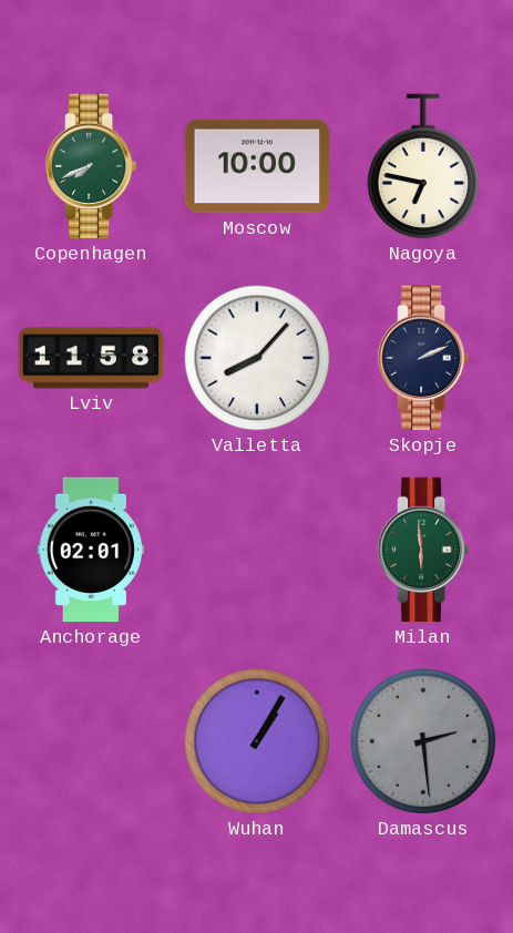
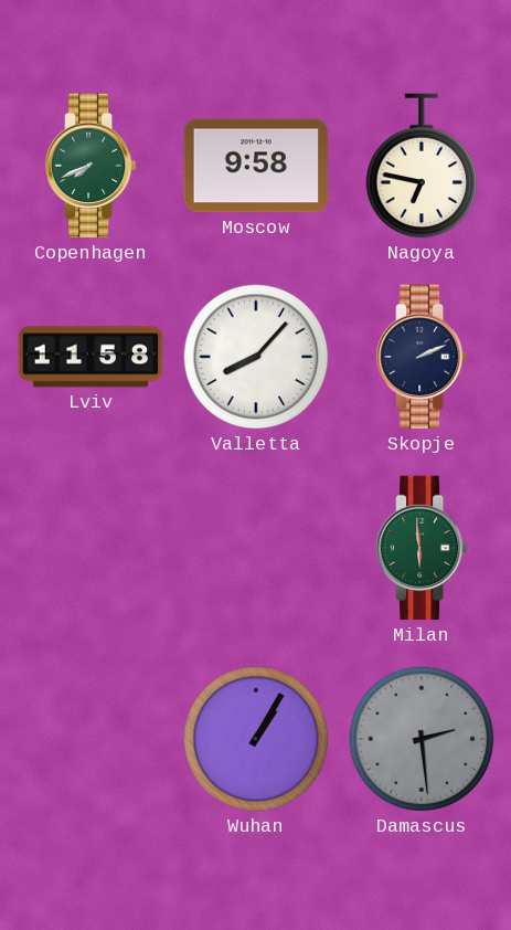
Moscow: 10:00 -> 9:58
Anchorage: 02:01 -> none
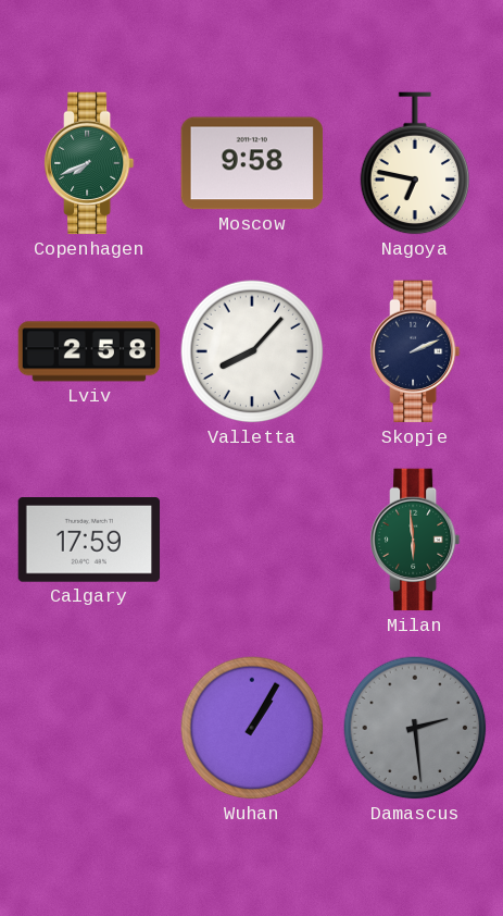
Lviv: 11:58 -> 2:58
Calgary: none -> 17:59
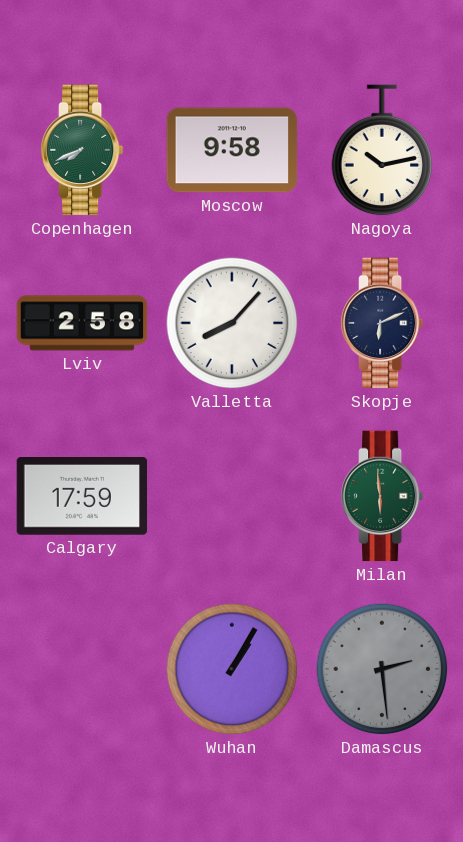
Nagoya: 6:47 -> 10:13
Skopje: 2:11 -> 6:11
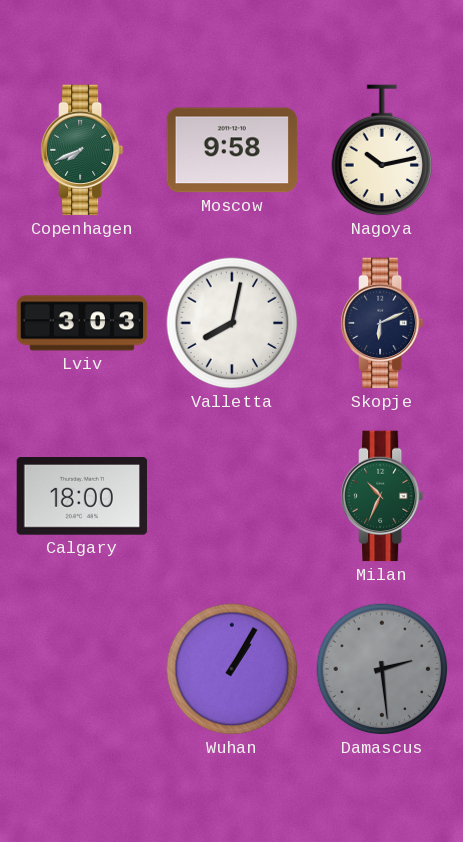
Lviv: 2:58 -> 3:03
Valletta: 8:07 -> 8:02
Calgary: 17:59 -> 18:00
Milan: 5:59 -> 10:34
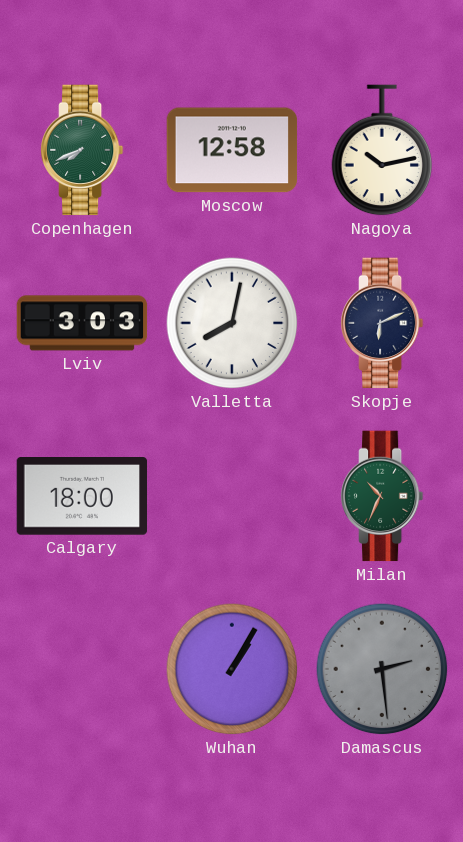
Moscow: 9:58 -> 12:58
